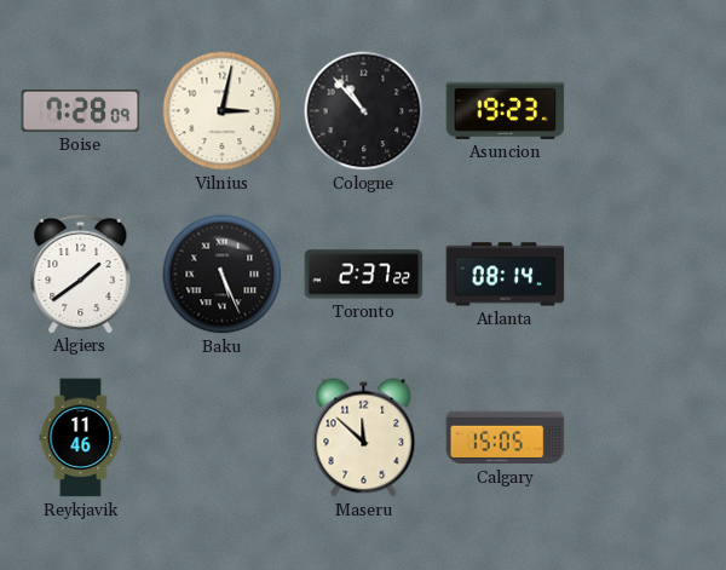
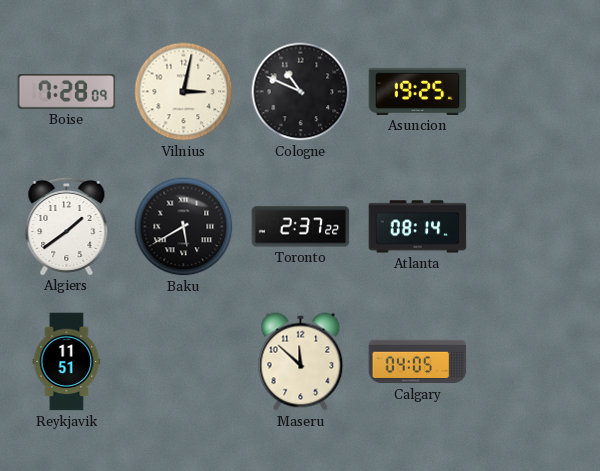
Cologne: 10:53 -> 10:49
Asuncion: 19:23 -> 19:25
Baku: 5:26 -> 5:40
Reykjavik: 11:46 -> 11:51
Calgary: 15:05 -> 04:05
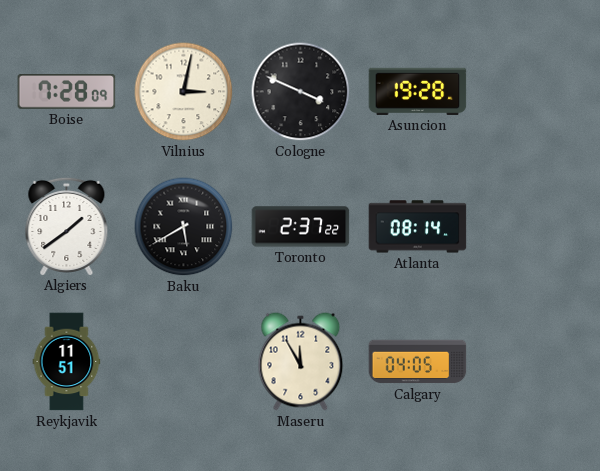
Cologne: 10:49 -> 3:49
Asuncion: 19:25 -> 19:28
Maseru: 11:52 -> 11:55
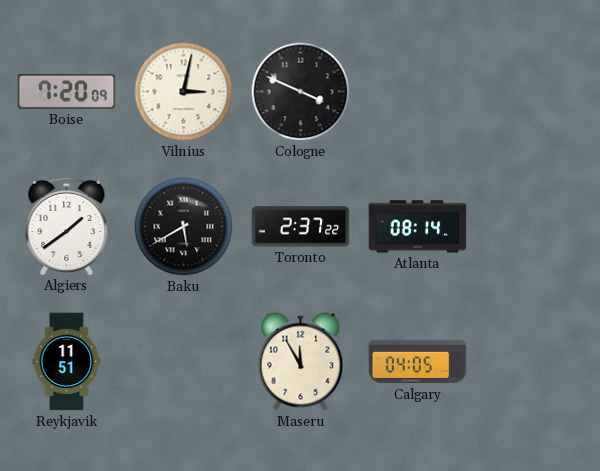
Boise: 7:28 -> 7:20
Asuncion: 19:28 -> none
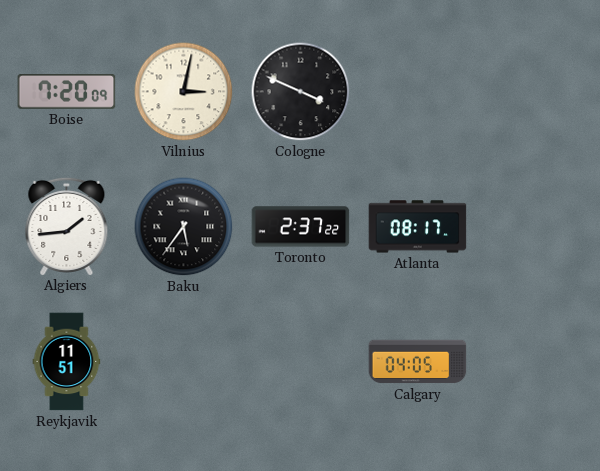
Algiers: 1:39 -> 1:44
Baku: 5:40 -> 5:36
Atlanta: 08:14 -> 08:17
Maseru: 11:55 -> none
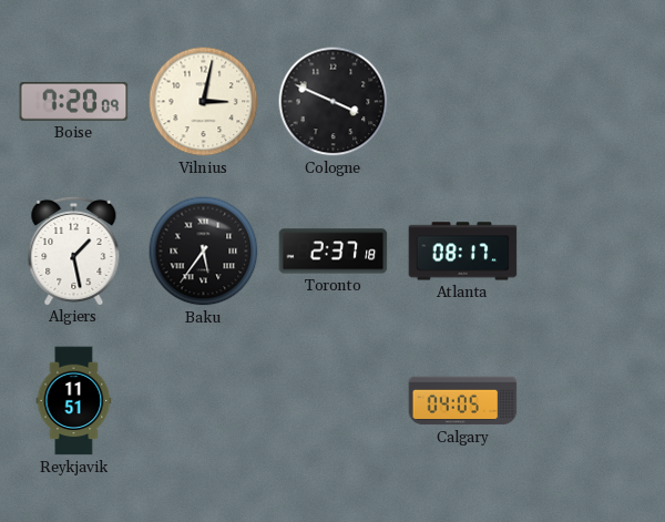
Algiers: 1:44 -> 1:28
Toronto: 2:37:22 -> 2:37:18
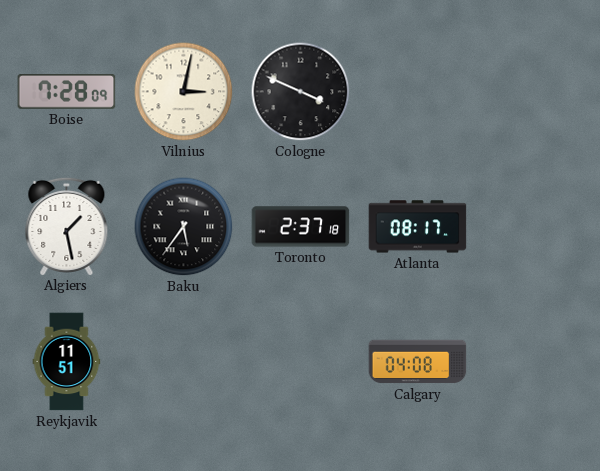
Boise: 7:20 -> 7:28
Calgary: 04:05 -> 04:08
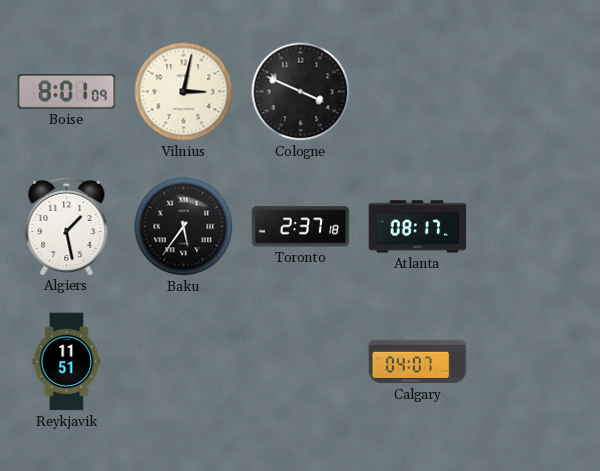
Boise: 7:28 -> 8:01
Calgary: 04:08 -> 04:07
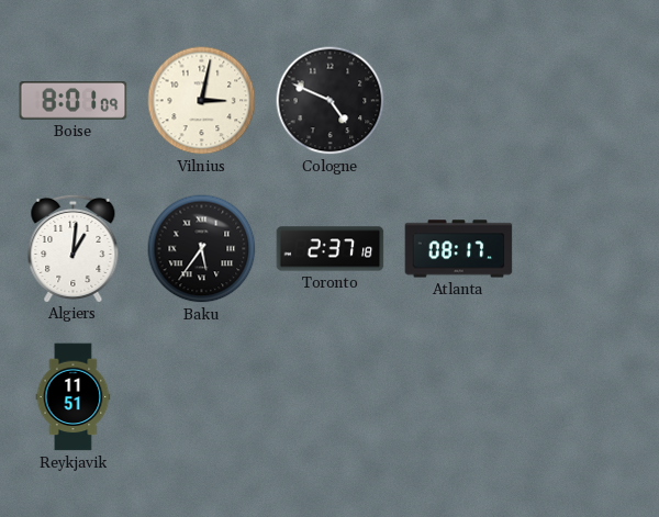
Cologne: 3:49 -> 4:49
Algiers: 1:28 -> 1:01
Calgary: 04:07 -> none
